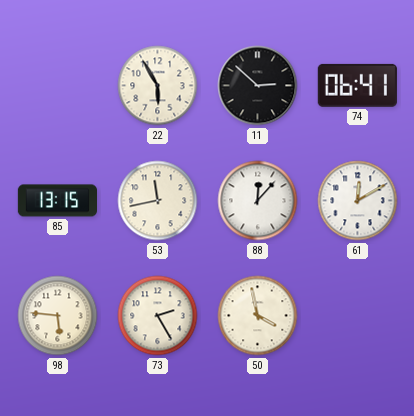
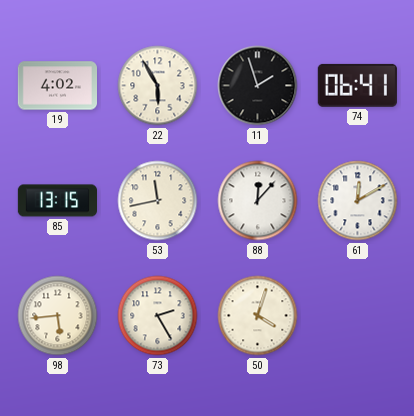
19: none -> 4:02
11: 2:52 -> 1:57
98: 5:46 -> 5:44
50: 3:58 -> 4:03
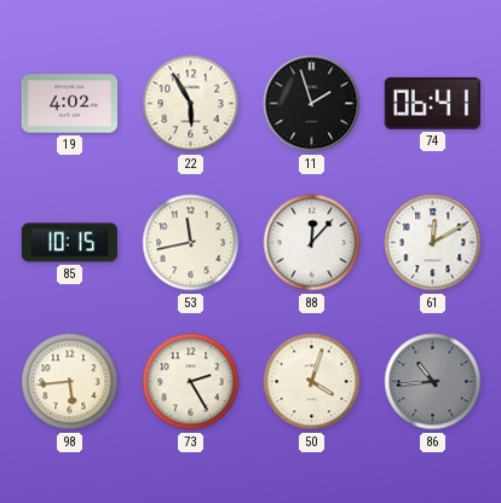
85: 13:15 -> 10:15
86: none -> 10:44
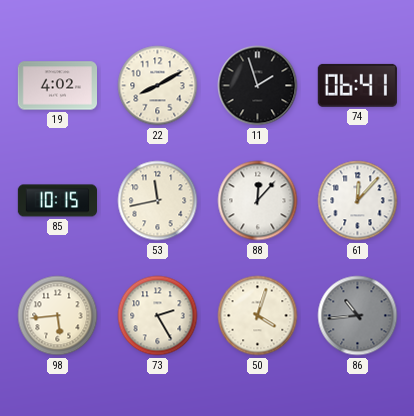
22: 5:55 -> 8:10
61: 12:10 -> 12:07
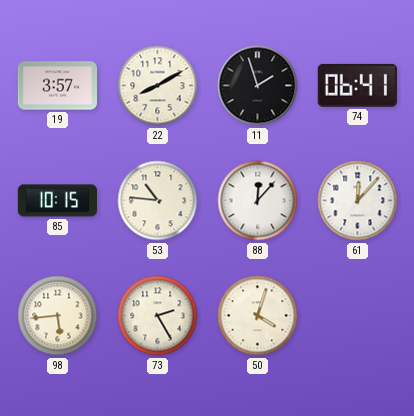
19: 4:02 -> 3:57
53: 11:43 -> 10:46
86: 10:44 -> none
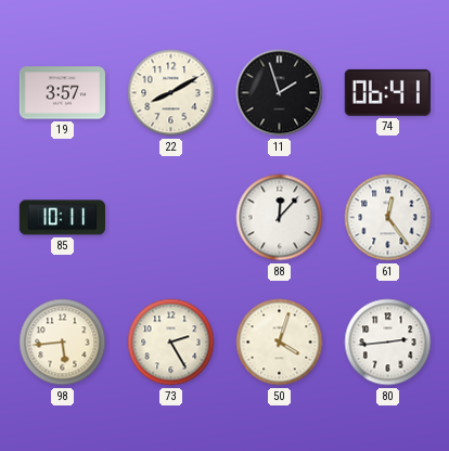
85: 10:15 -> 10:11
53: 10:46 -> none
61: 12:07 -> 12:24
80: none -> 2:44
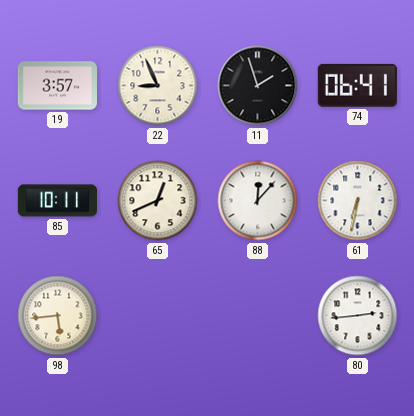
22: 8:10 -> 8:56
65: none -> 12:41
61: 12:24 -> 6:32
73: 2:25 -> none
50: 4:03 -> none
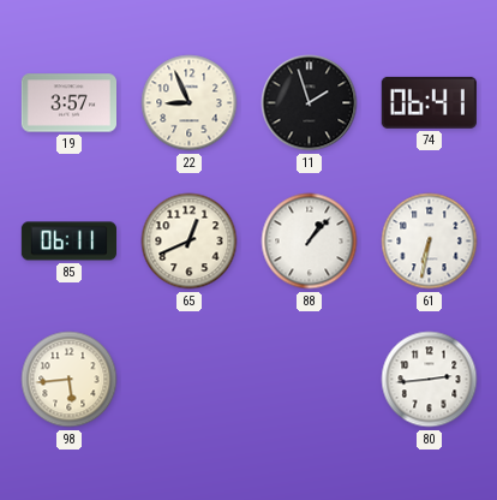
85: 10:11 -> 06:11
88: 12:07 -> 1:07
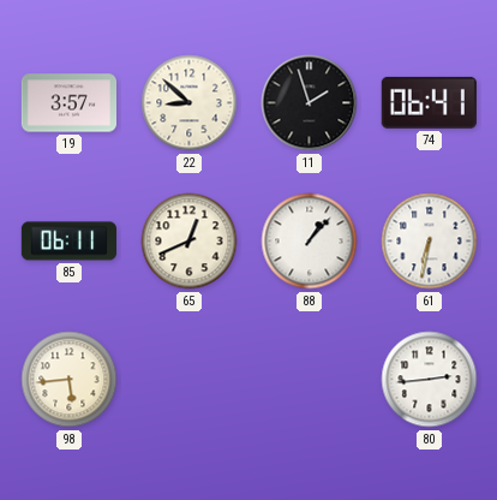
22: 8:56 -> 8:52
